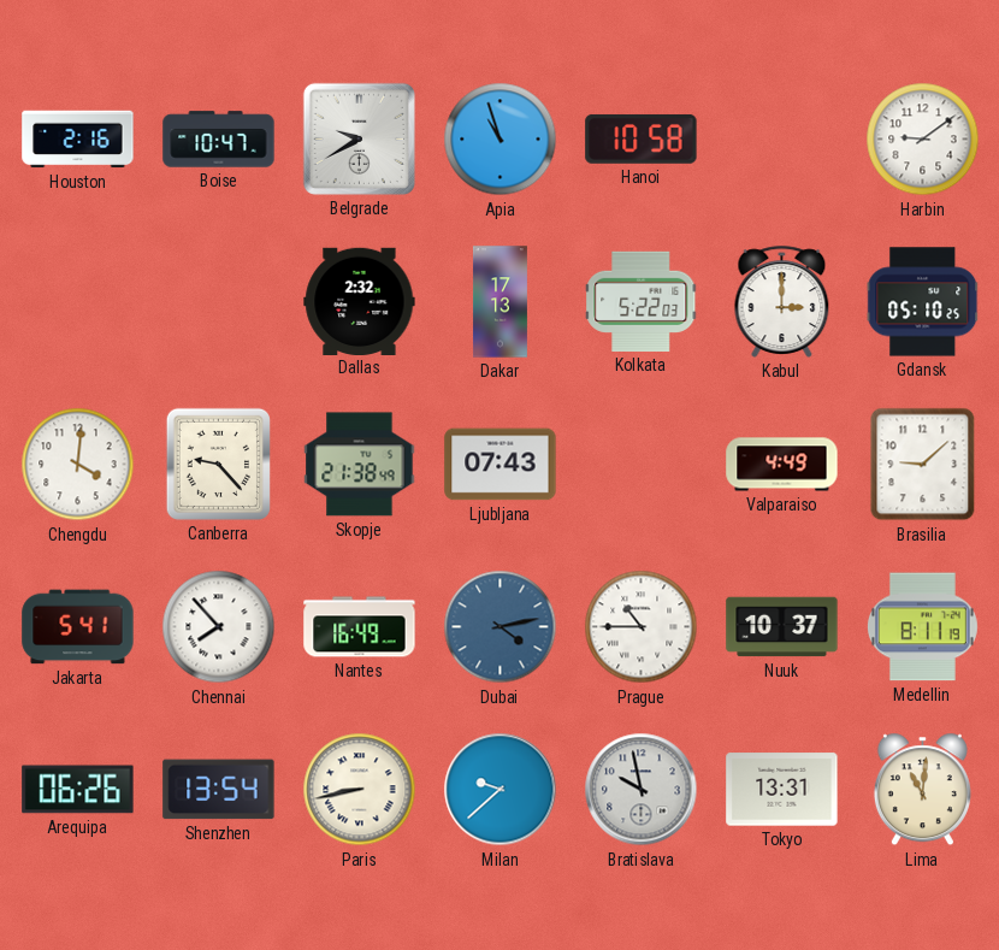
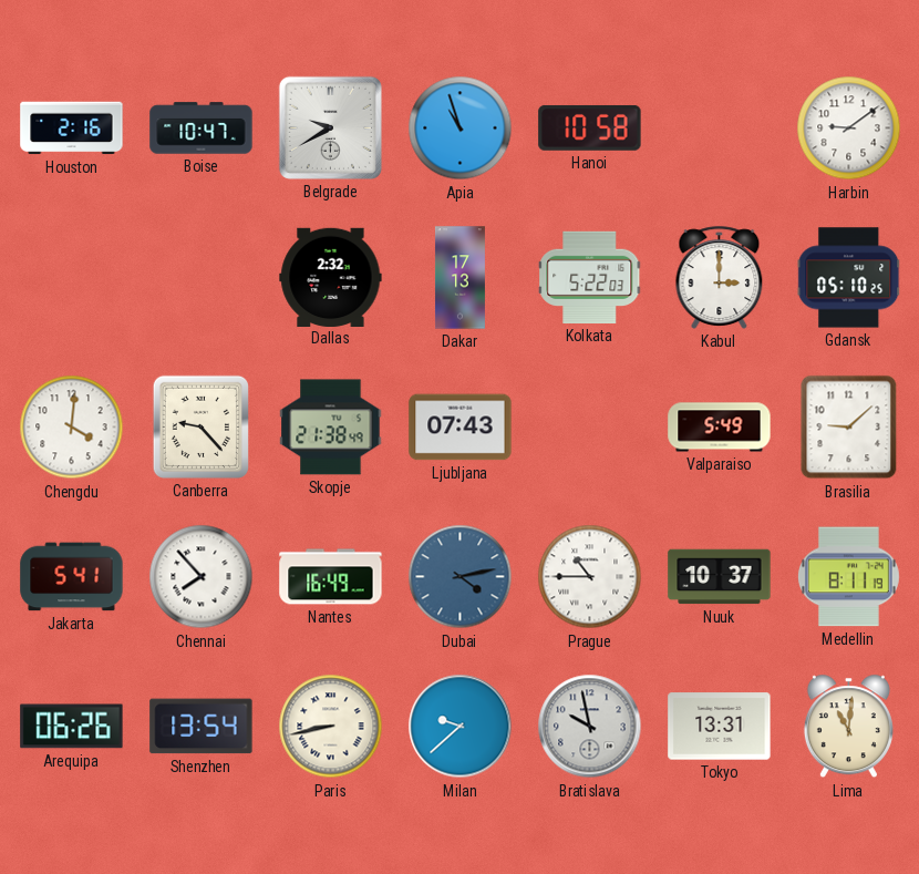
Valparaiso: 4:49 -> 5:49
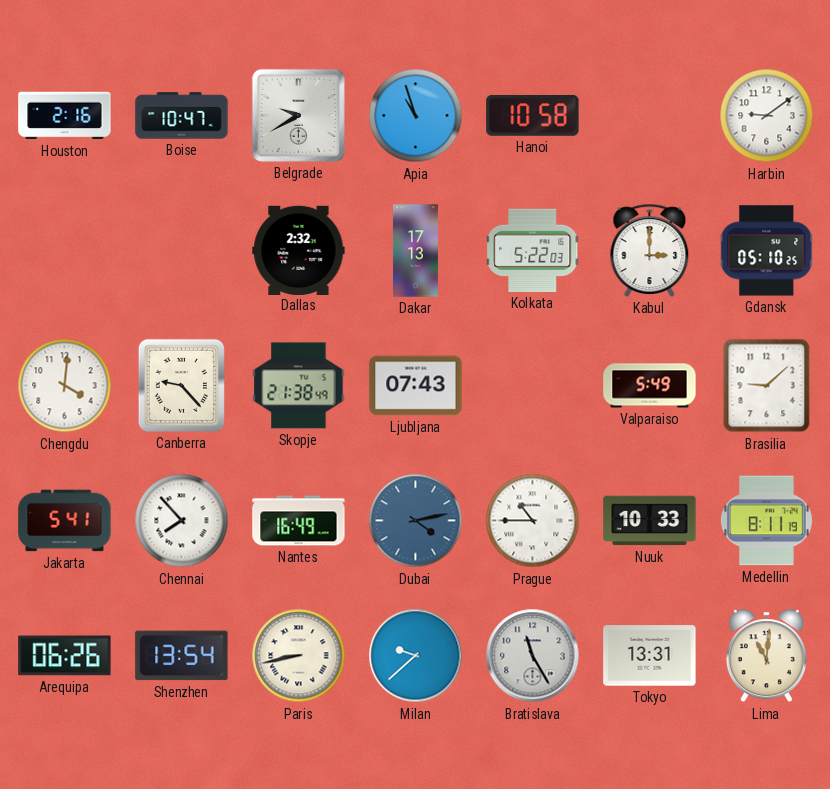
Nuuk: 10:37 -> 10:33
Bratislava: 9:58 -> 11:25
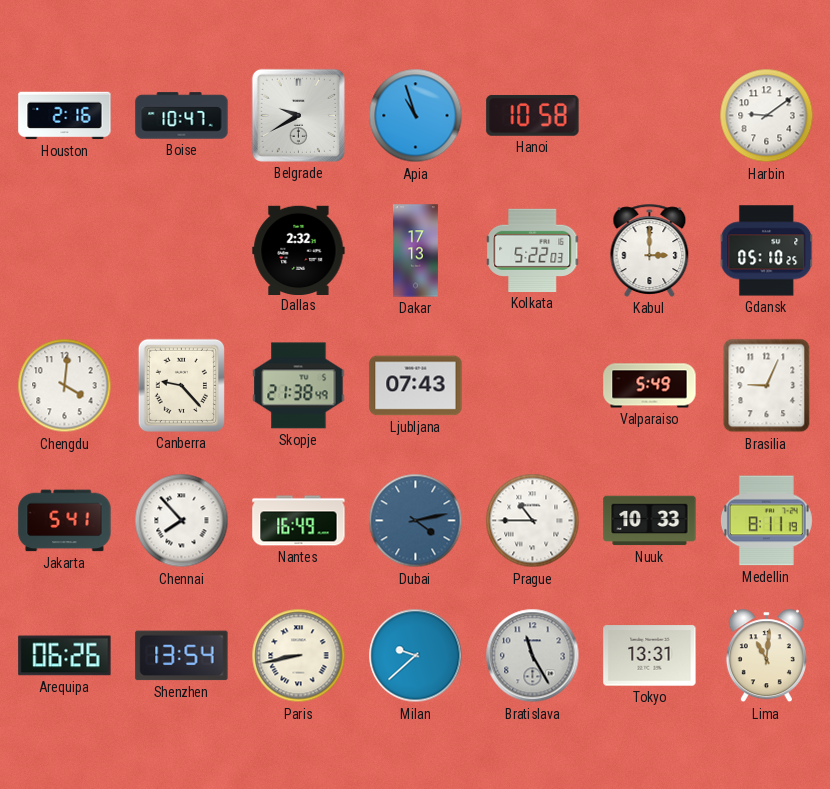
Brasilia: 9:08 -> 9:04
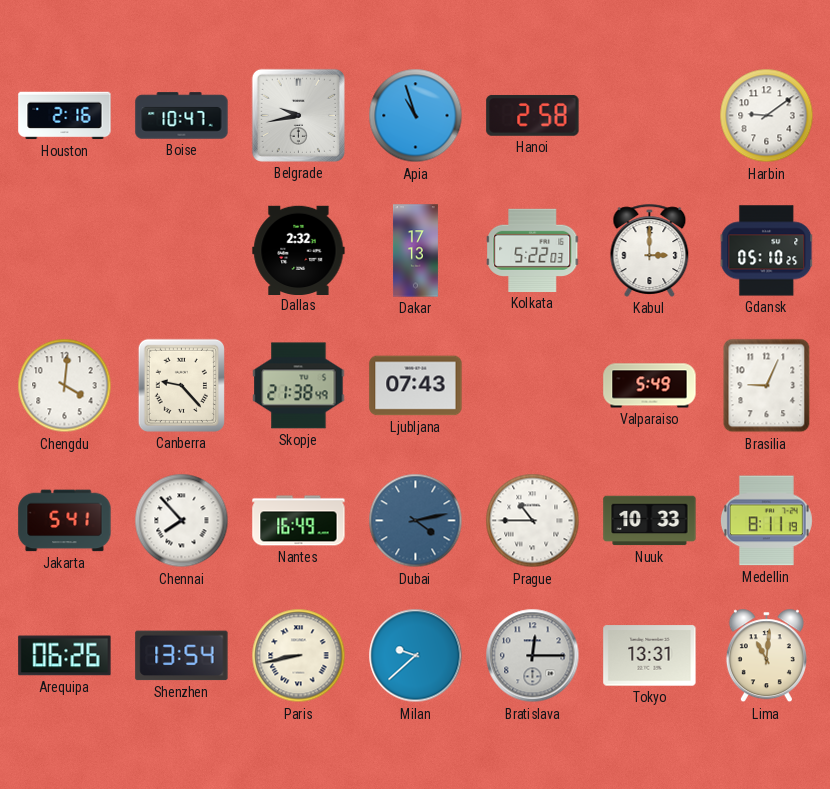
Belgrade: 9:40 -> 9:43
Hanoi: 10:58 -> 2:58
Bratislava: 11:25 -> 12:15
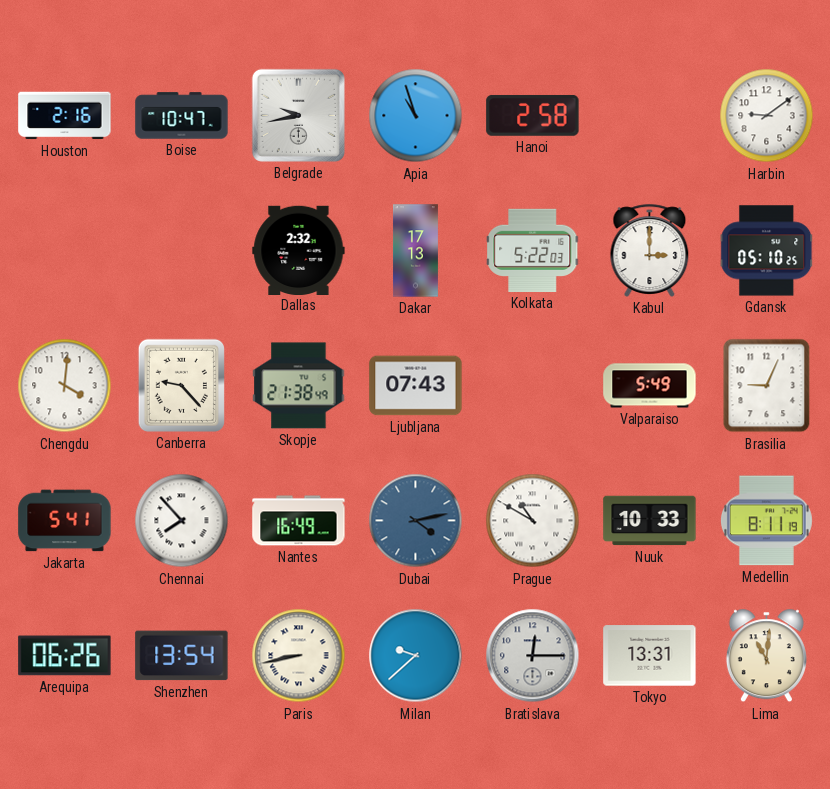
Prague: 10:45 -> 10:50
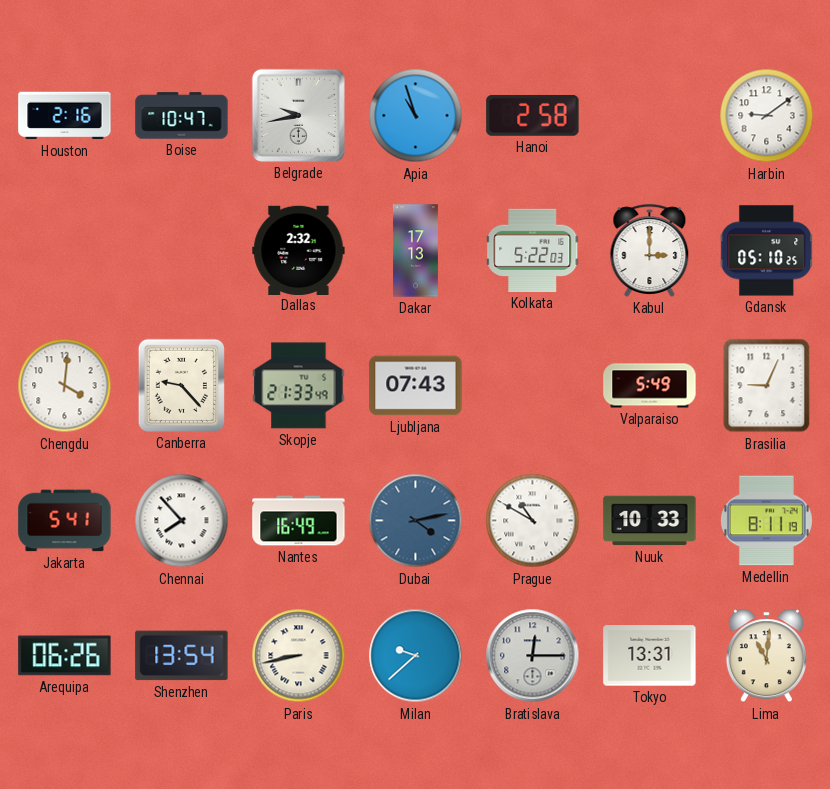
Skopje: 21:38 -> 21:33
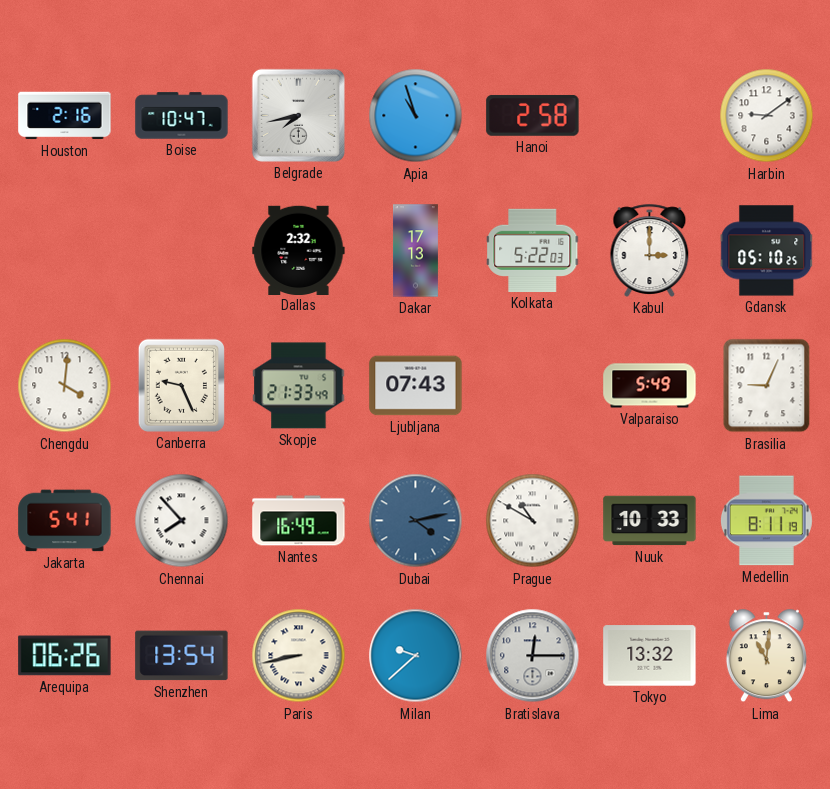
Belgrade: 9:43 -> 7:43
Canberra: 9:23 -> 9:26
Tokyo: 13:31 -> 13:32
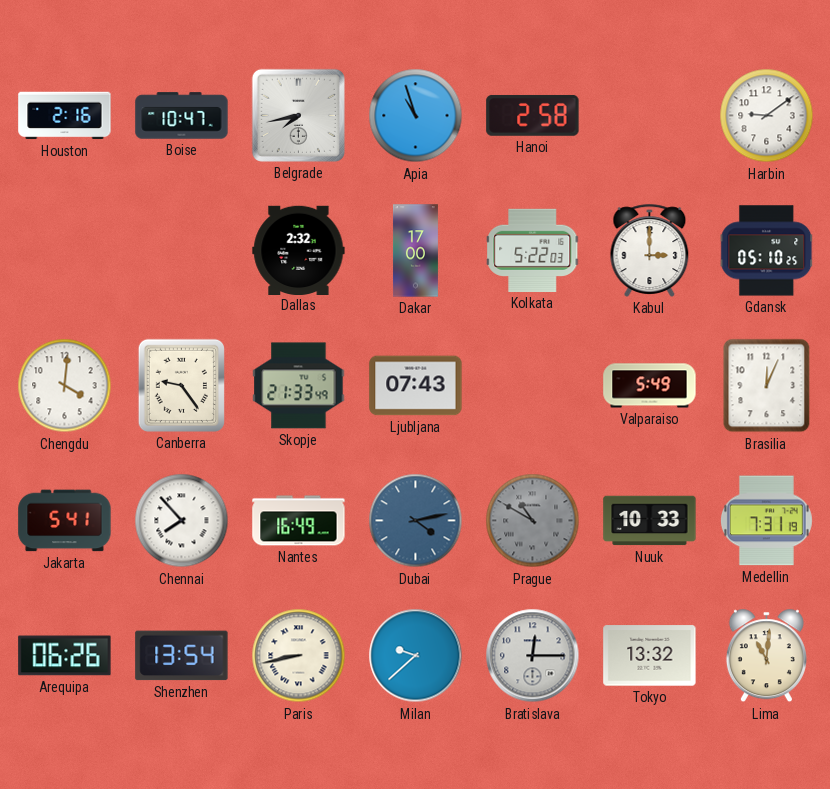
Dakar: 17:13 -> 17:00
Canberra: 9:26 -> 9:24
Brasilia: 9:04 -> 12:04
Prague dial: white -> grey
Medellin: 8:11 -> 7:31
